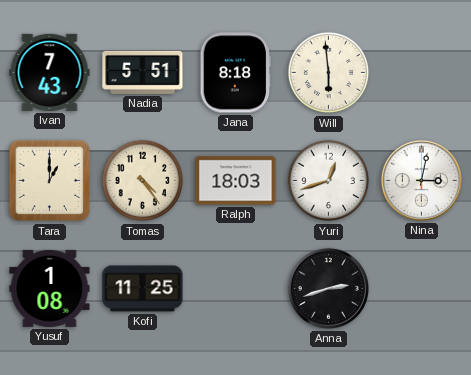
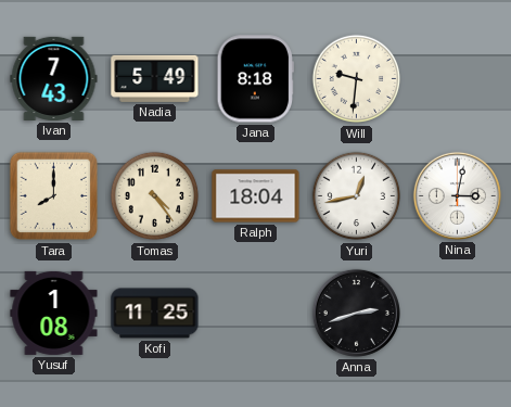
Nadia: 5:51 -> 5:49
Will: 5:59 -> 9:31
Tara: 1:00 -> 8:00
Ralph: 18:03 -> 18:04
Yuri: 12:42 -> 12:43
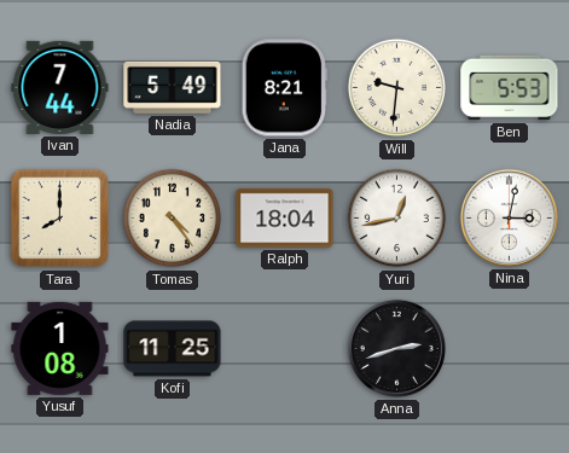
Ivan: 7:43 -> 7:44
Jana: 8:18 -> 8:21
Ben: none -> 5:53
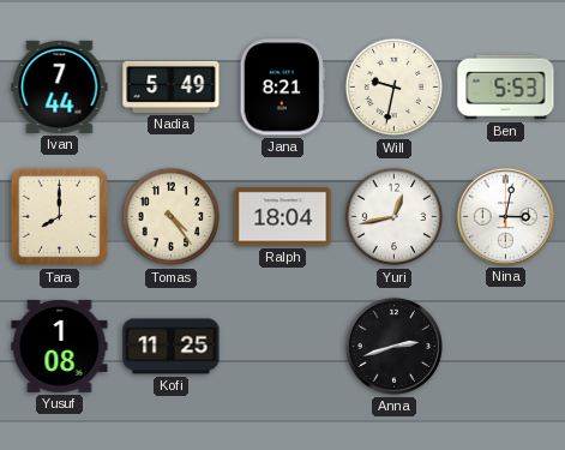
Will: 9:31 -> 9:32
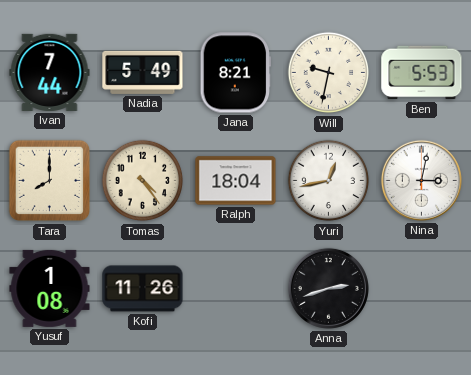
Kofi: 11:25 -> 11:26
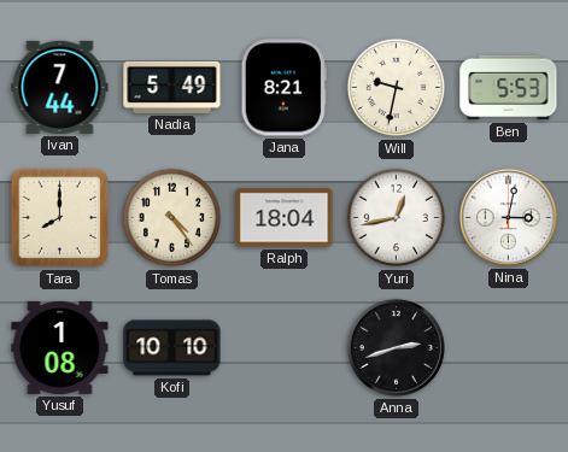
Kofi: 11:26 -> 10:10
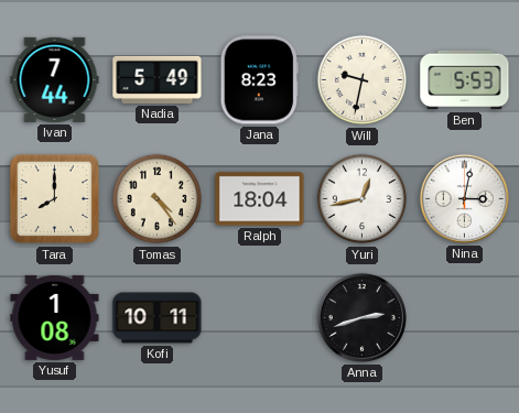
Jana: 8:21 -> 8:23
Kofi: 10:10 -> 10:11
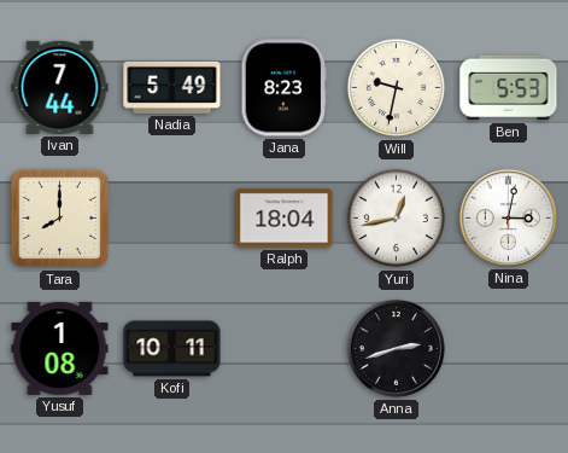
Tomas: 4:24 -> none
